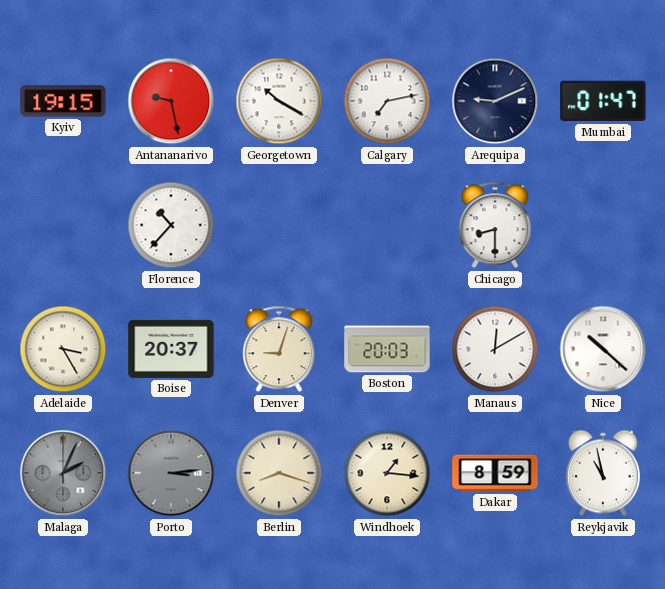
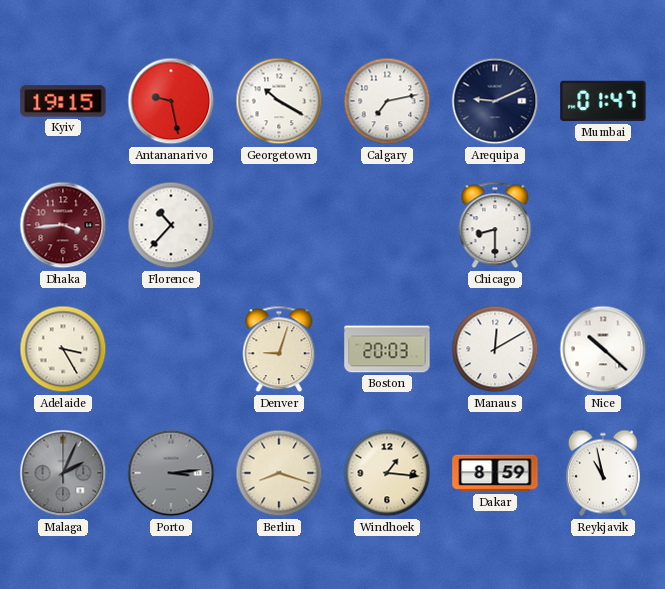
Dhaka: none -> 3:44
Boise: 20:37 -> none
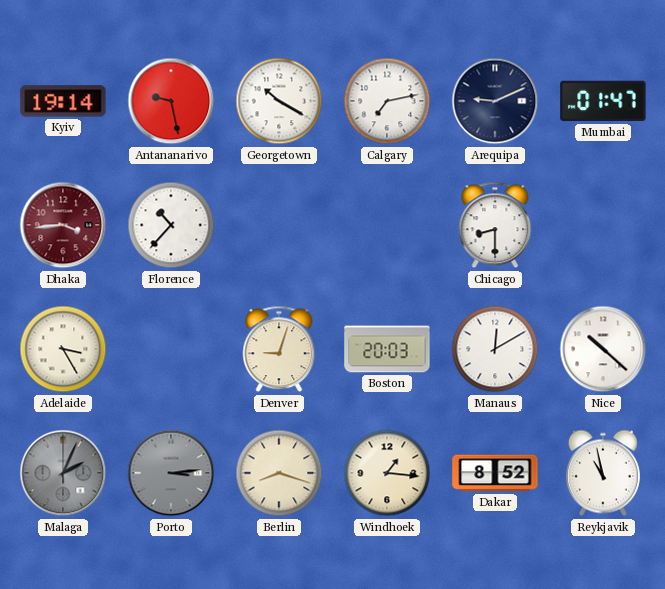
Kyiv: 19:15 -> 19:14
Dakar: 8:59 -> 8:52
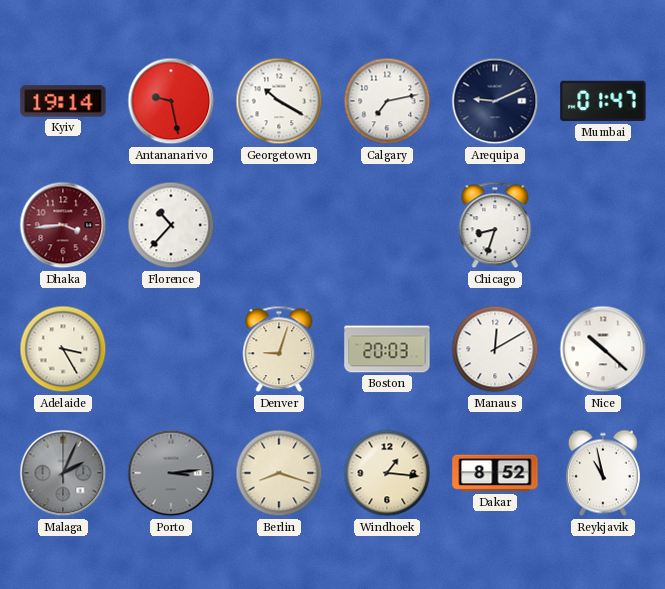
Chicago: 8:30 -> 8:33
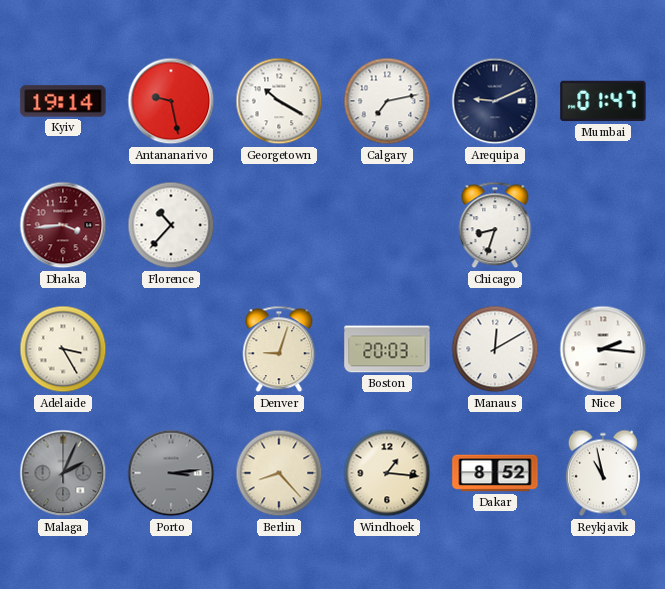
Nice: 10:22 -> 2:16
Berlin: 8:18 -> 8:23
